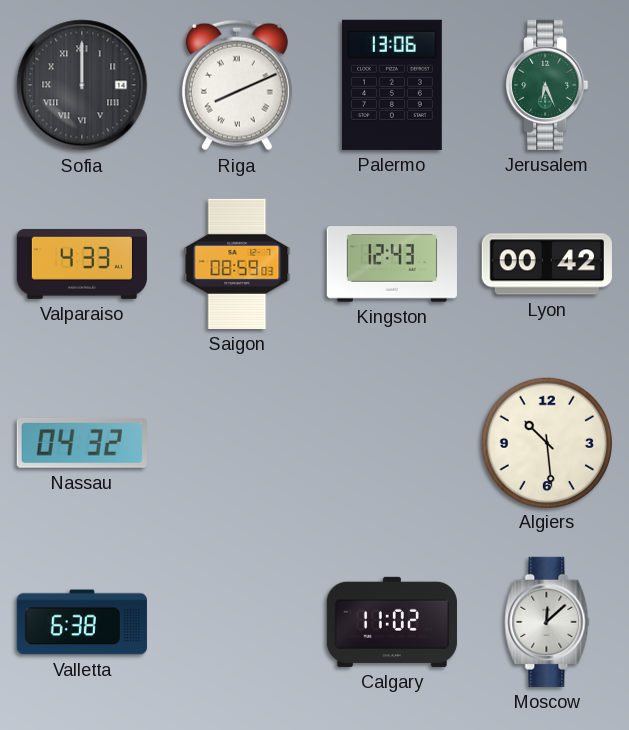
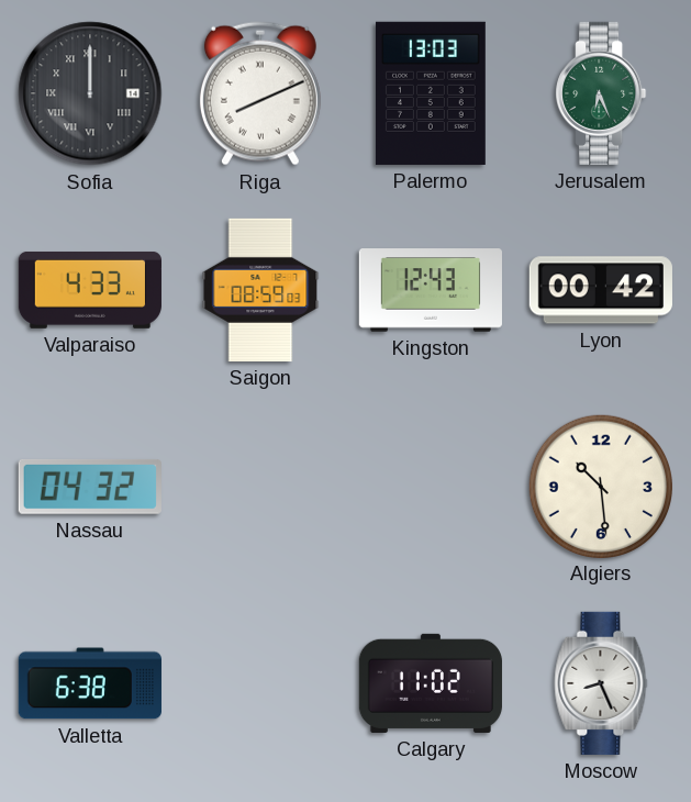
Palermo: 13:06 -> 13:03
Moscow: 12:08 -> 8:26
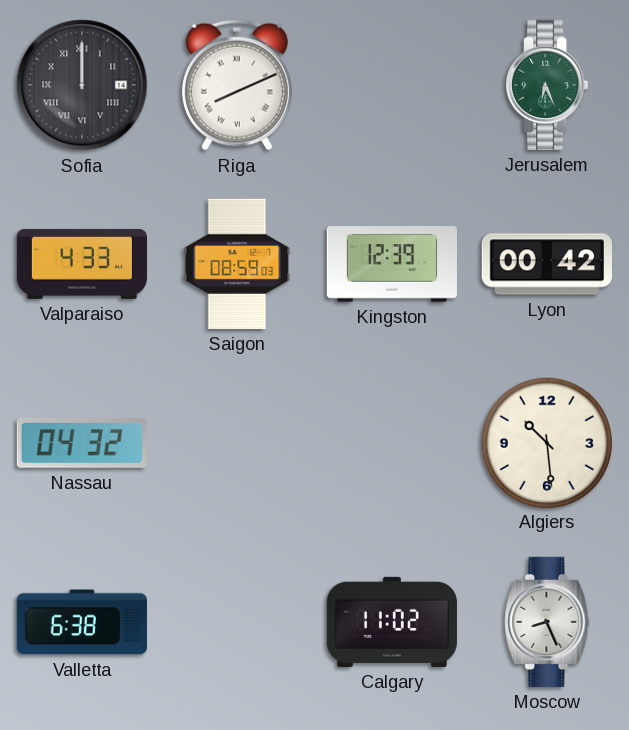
Palermo: 13:03 -> none
Kingston: 12:43 -> 12:39
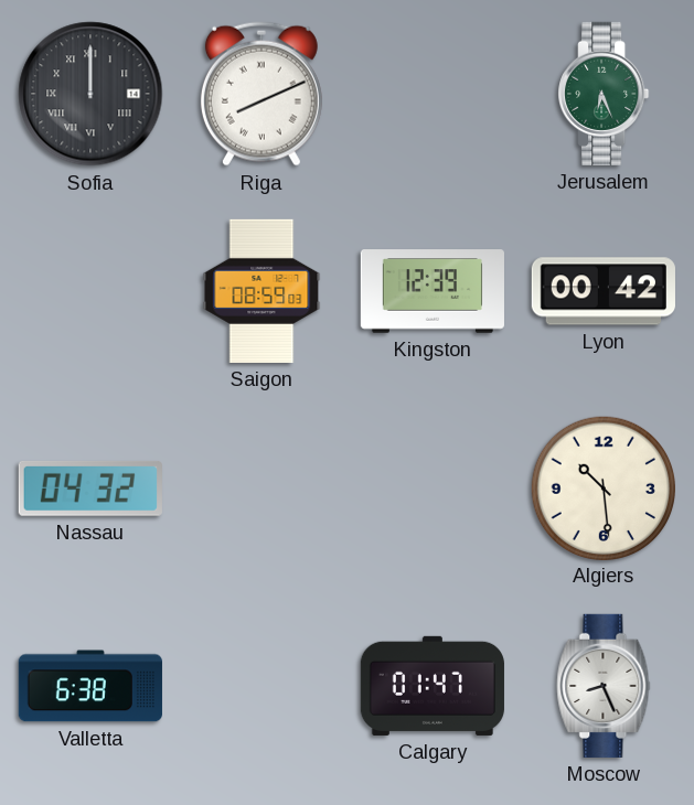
Valparaiso: 4:33 -> none
Calgary: 11:02 -> 01:47
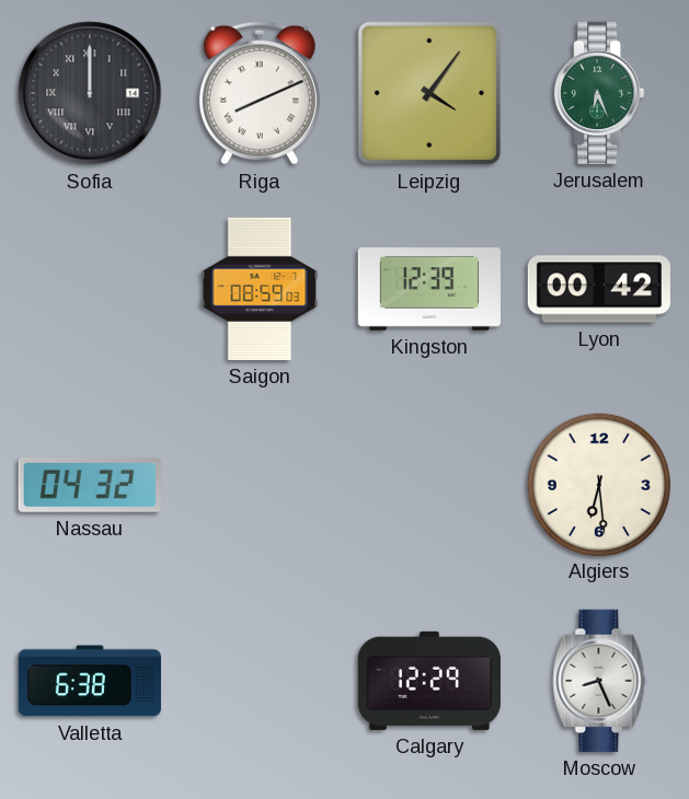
Leipzig: none -> 4:06
Algiers: 10:29 -> 6:29
Calgary: 01:47 -> 12:29
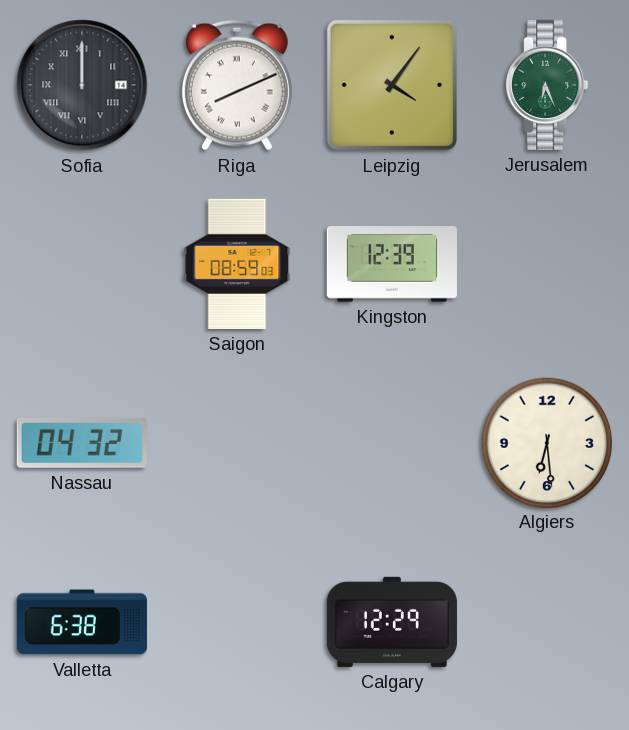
Lyon: 00:42 -> none
Moscow: 8:26 -> none
